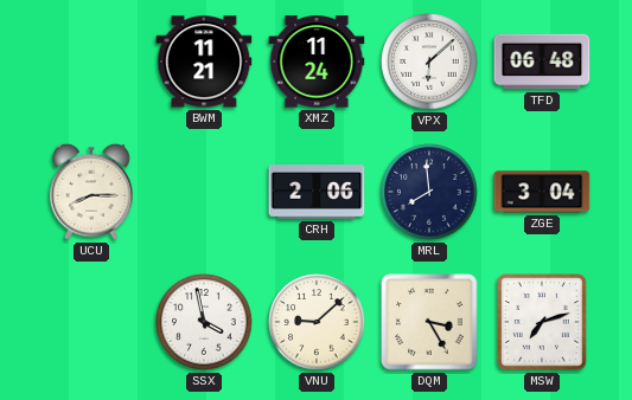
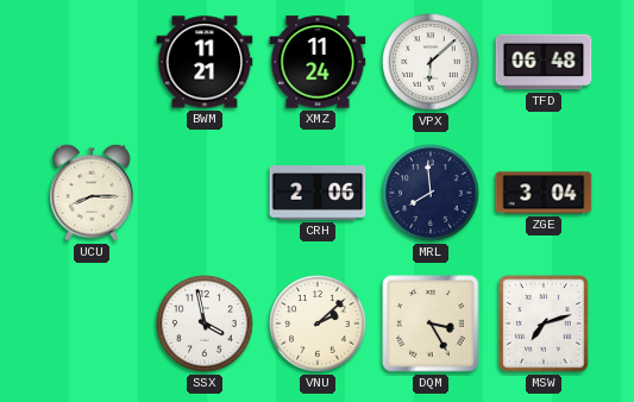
VNU: 9:08 -> 2:08
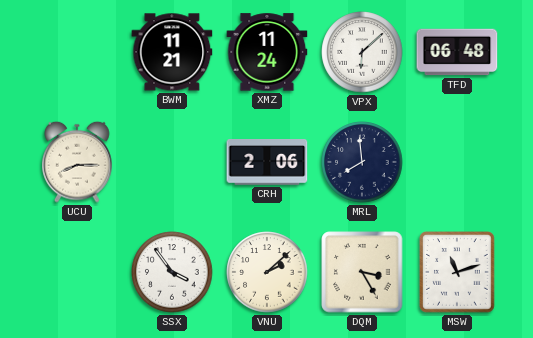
ZGE: 3:04 -> none
SSX: 3:58 -> 3:54
MSW: 7:12 -> 11:12
